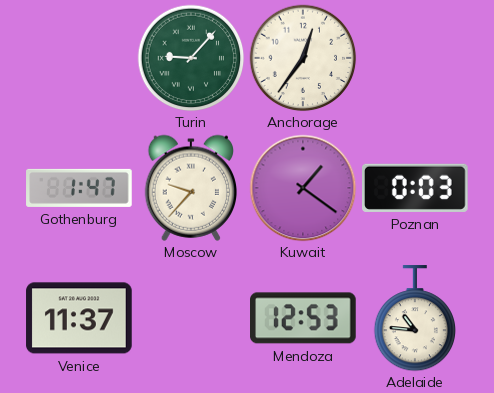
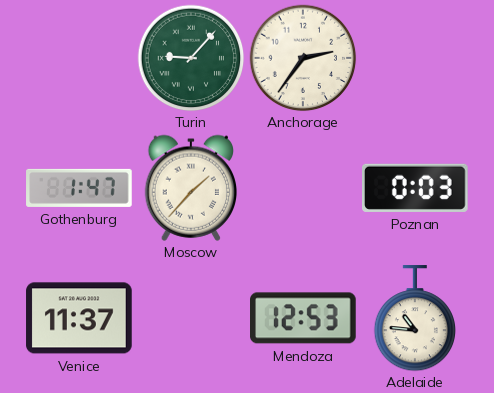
Anchorage: 12:36 -> 2:36
Moscow: 9:37 -> 1:37
Kuwait: 1:21 -> none
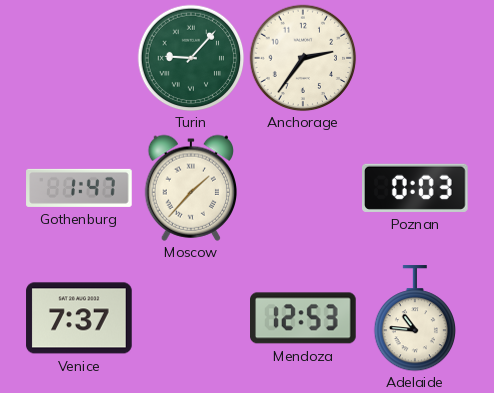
Venice: 11:37 -> 7:37
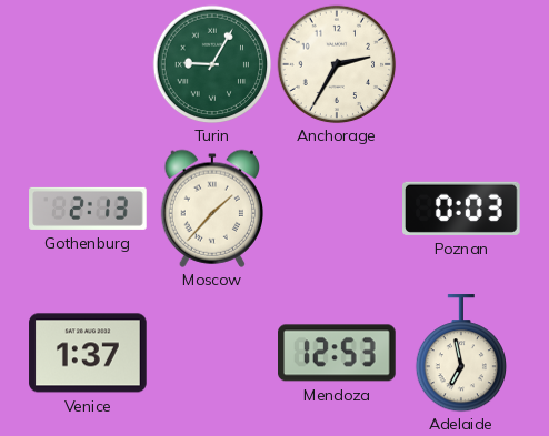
Turin: 9:07 -> 9:05
Anchorage: 2:36 -> 2:35
Gothenburg: 1:47 -> 2:13
Venice: 7:37 -> 1:37
Adelaide: 10:46 -> 6:58
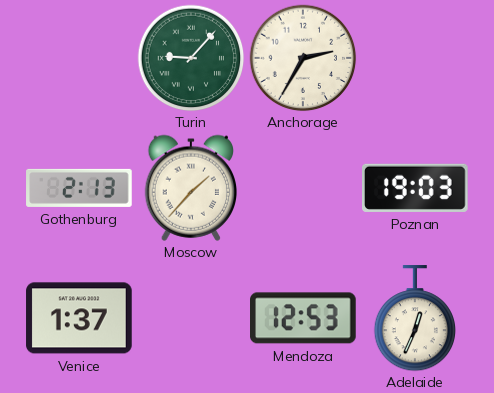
Turin: 9:05 -> 9:07
Poznan: 0:03 -> 19:03
Adelaide: 6:58 -> 12:34
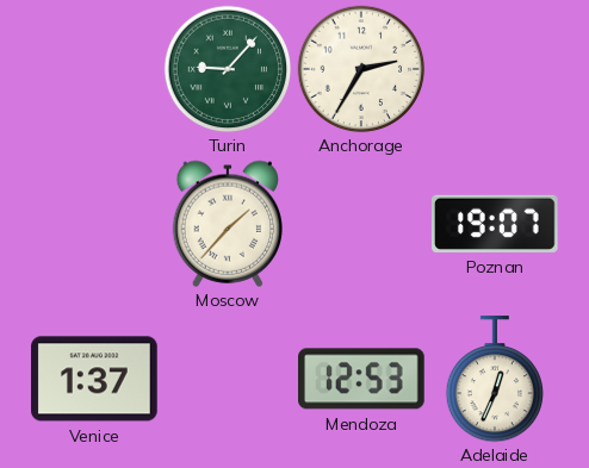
Gothenburg: 2:13 -> none
Poznan: 19:03 -> 19:07
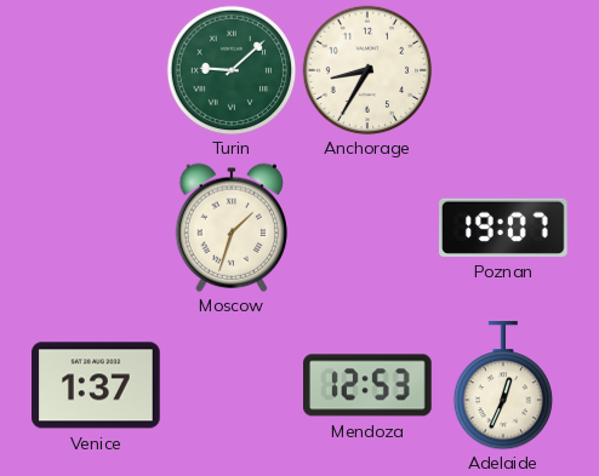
Turin: 9:07 -> 9:08
Anchorage: 2:35 -> 8:35
Moscow: 1:37 -> 1:33
